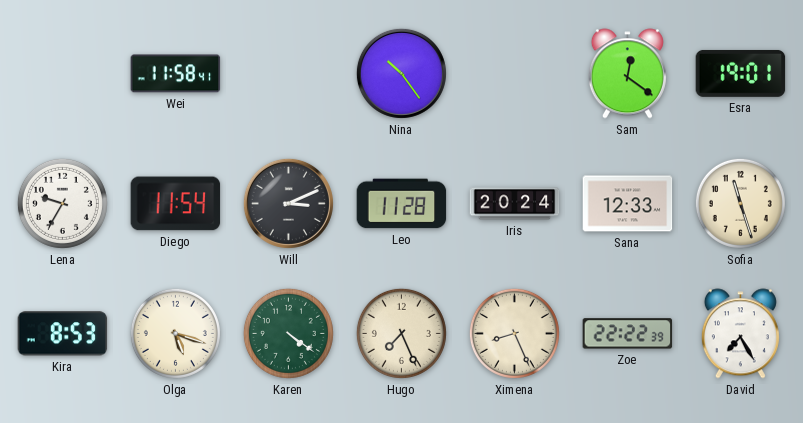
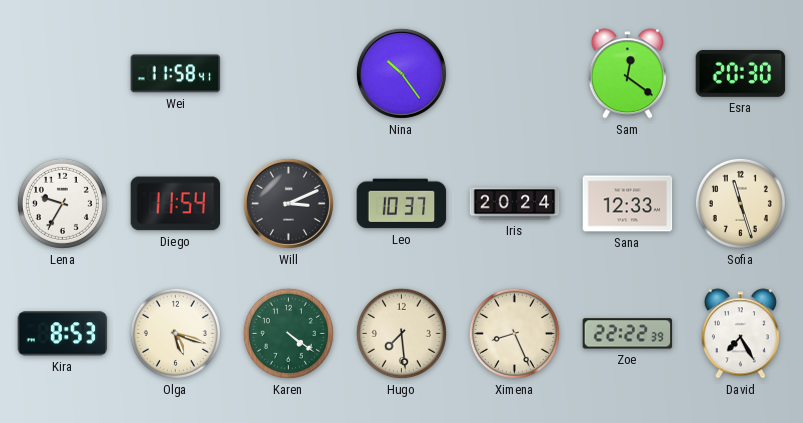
Esra: 19:01 -> 20:30
Leo: 11:28 -> 10:37
Hugo: 7:26 -> 7:29
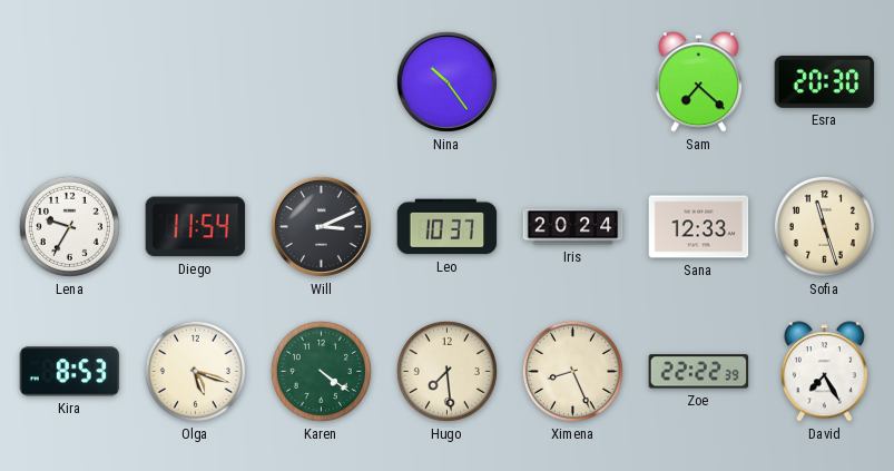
Wei: 11:58 -> none
Sam: 12:21 -> 7:22
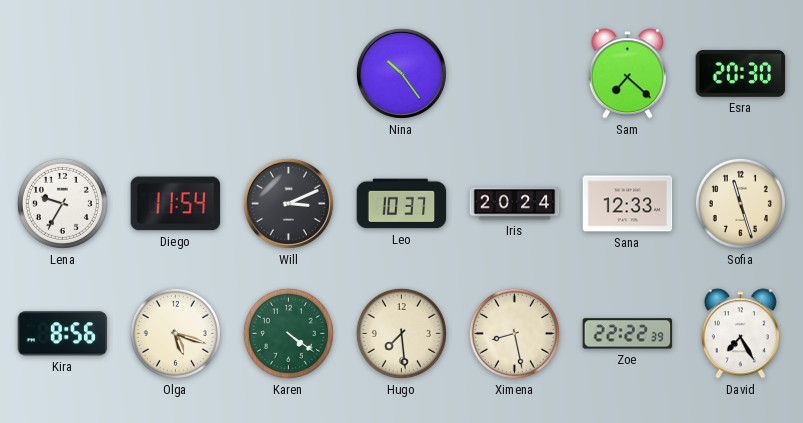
Kira: 8:53 -> 8:56
Ximena: 8:26 -> 8:28
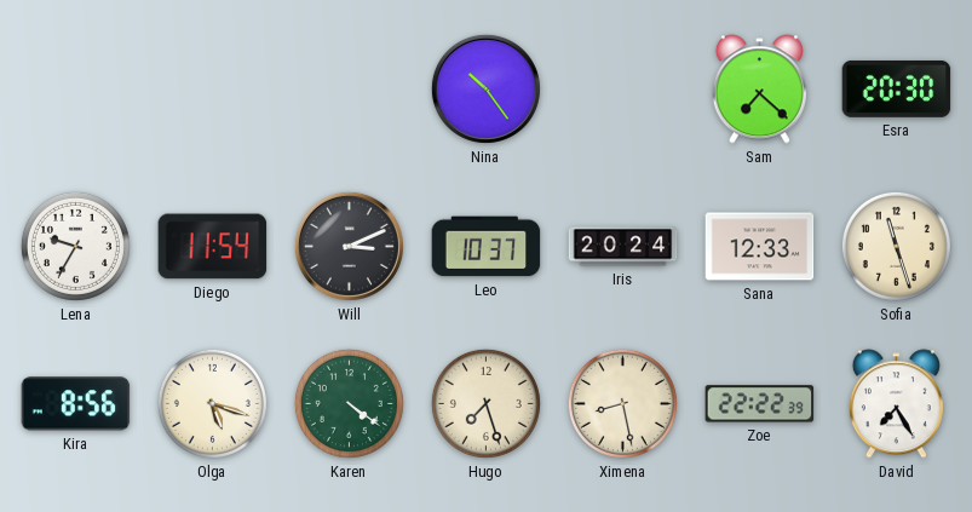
Hugo: 7:29 -> 7:27
